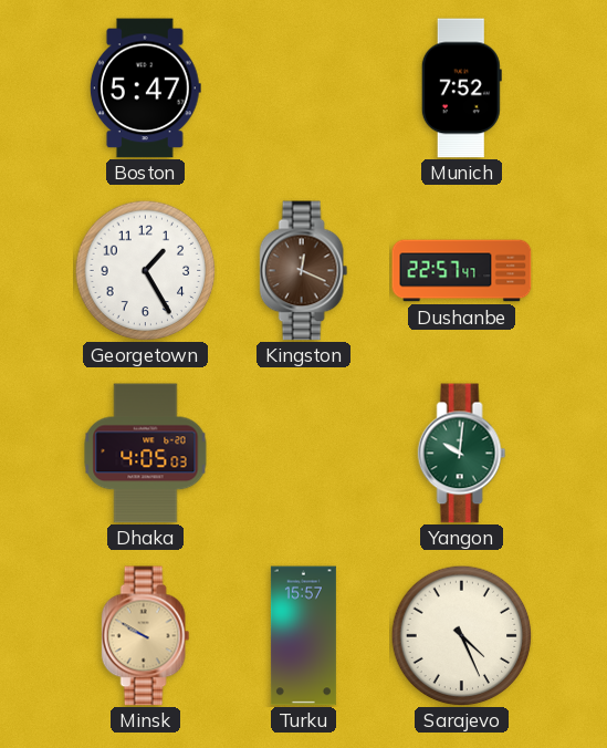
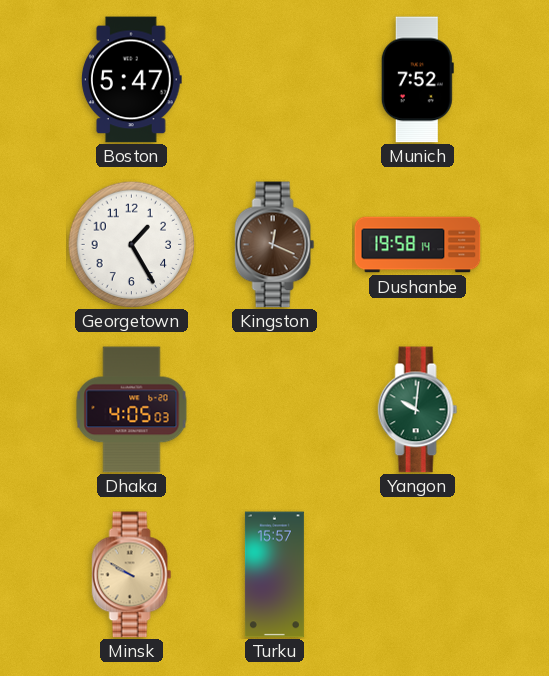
Dushanbe: 22:57 -> 19:58
Sarajevo: 4:26 -> none
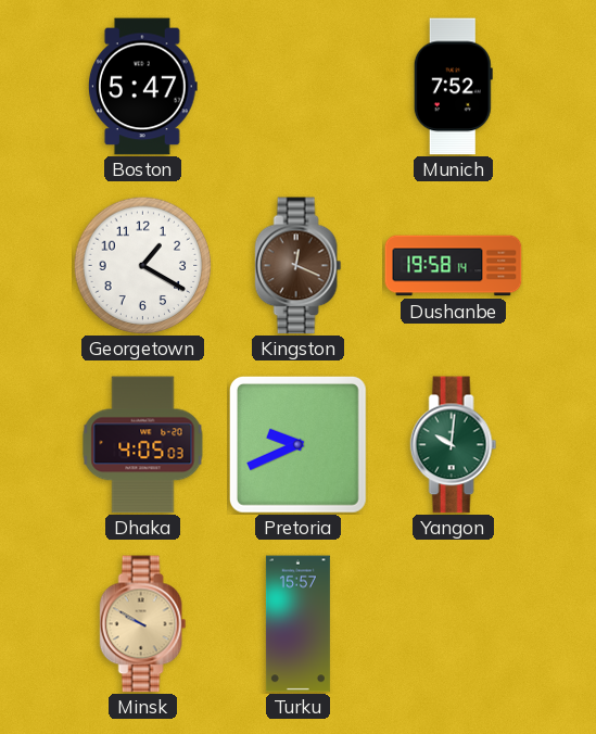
Georgetown: 1:25 -> 1:20
Pretoria: none -> 9:41
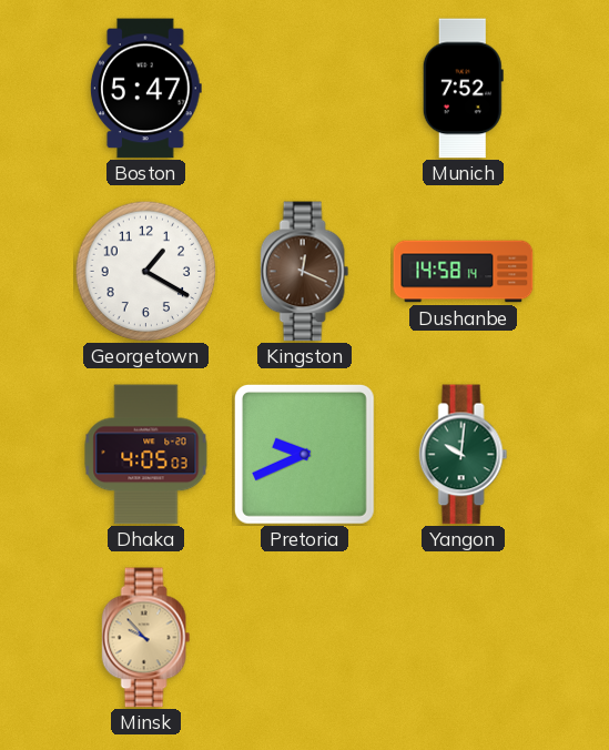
Dushanbe: 19:58 -> 14:58
Minsk: 9:50 -> 9:53
Turku: 15:57 -> none
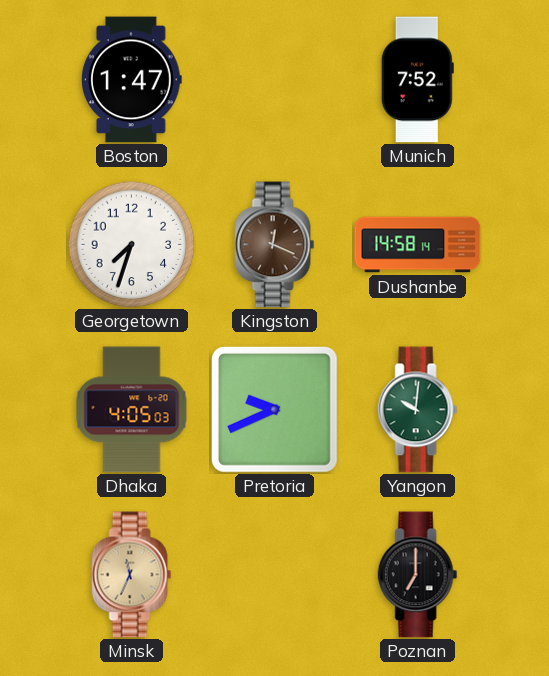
Boston: 5:47 -> 1:47
Georgetown: 1:20 -> 7:33
Minsk: 9:53 -> 11:34
Poznan: none -> 7:00
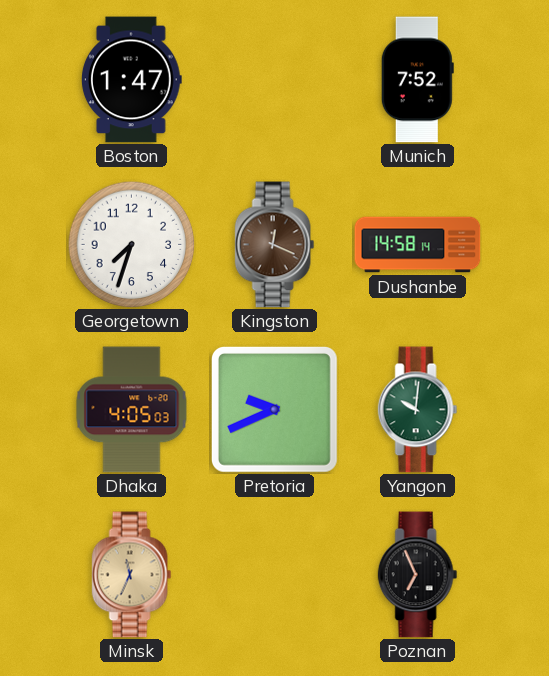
Poznan: 7:00 -> 6:56
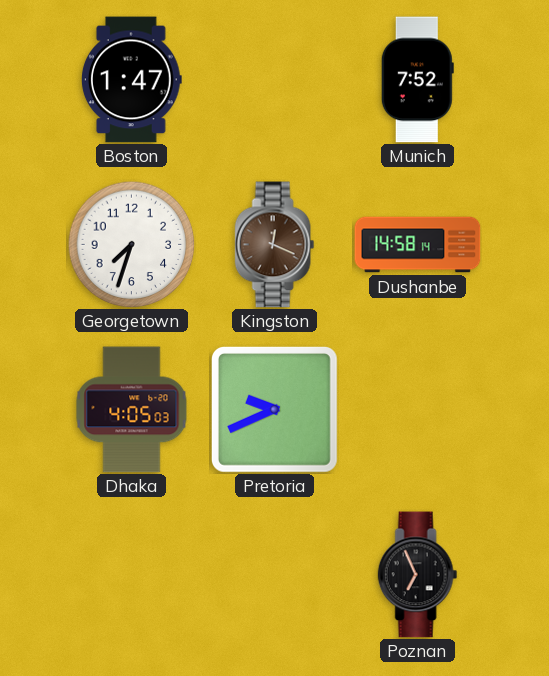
Yangon: 10:01 -> none
Minsk: 11:34 -> none
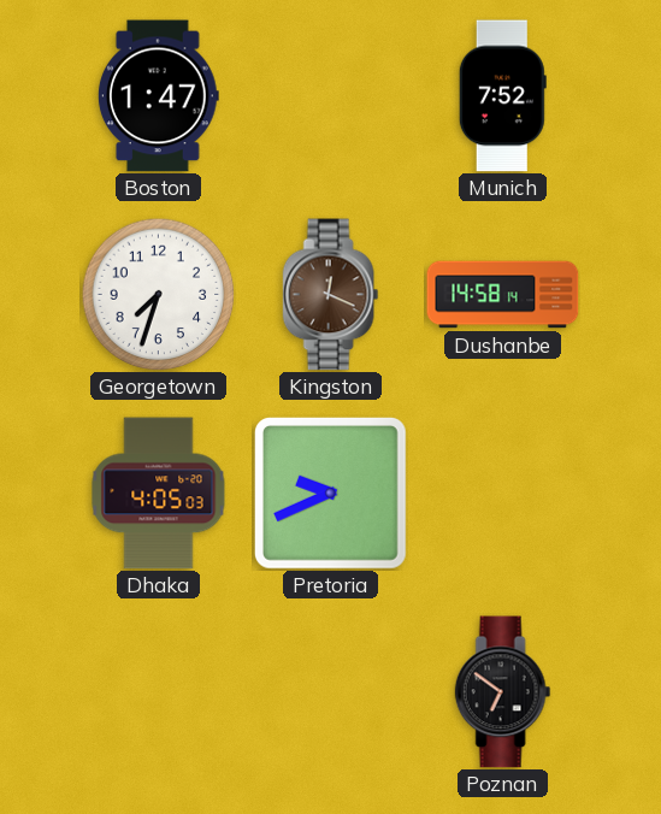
Poznan: 6:56 -> 6:51
